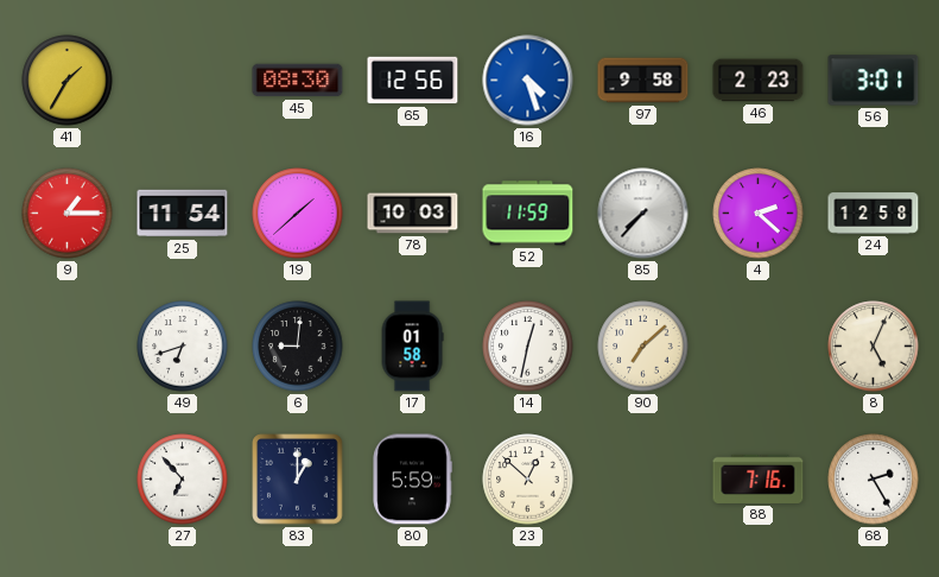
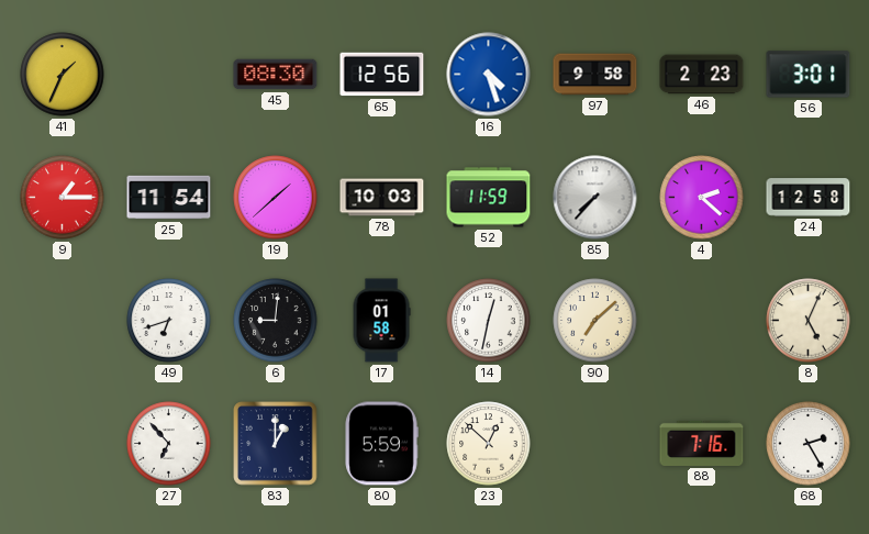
41: 1:35 -> 1:34
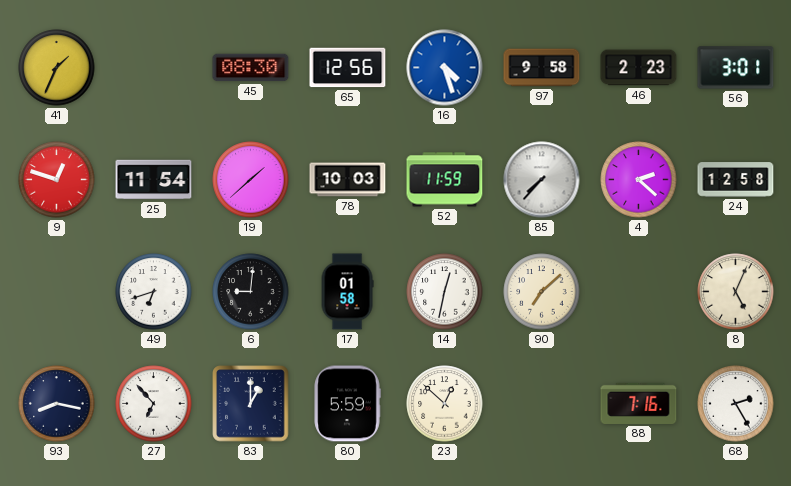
9: 1:15 -> 12:48
93: none -> 8:17
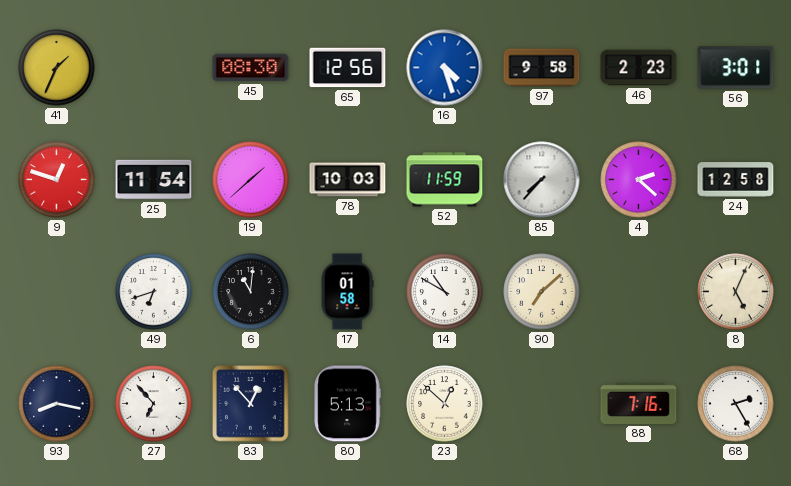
6: 9:01 -> 11:01
14: 12:32 -> 10:50
83: 1:00 -> 12:53
80: 5:59 -> 5:13
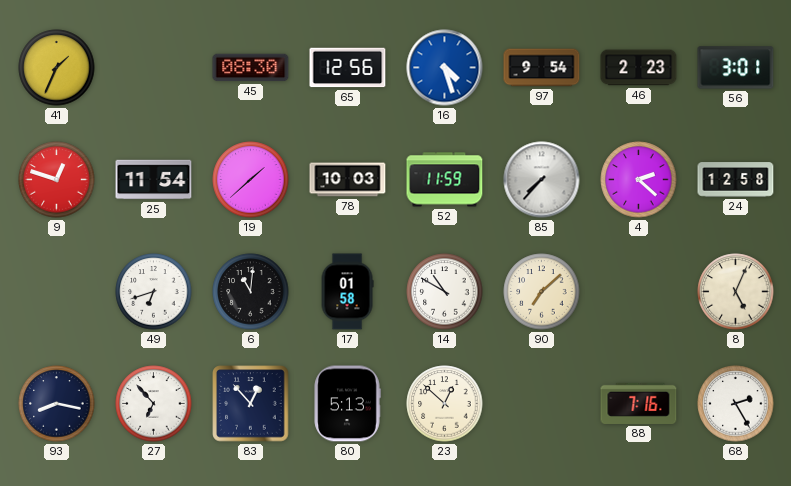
97: 9:58 -> 9:54
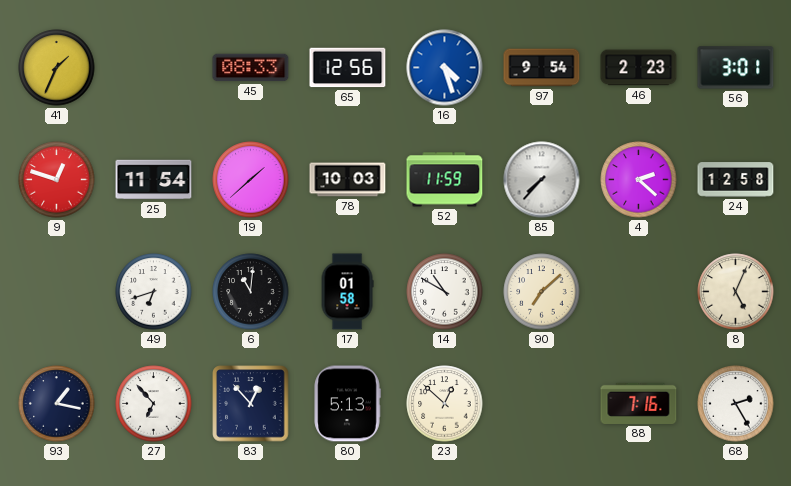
45: 08:30 -> 08:33
93: 8:17 -> 1:17
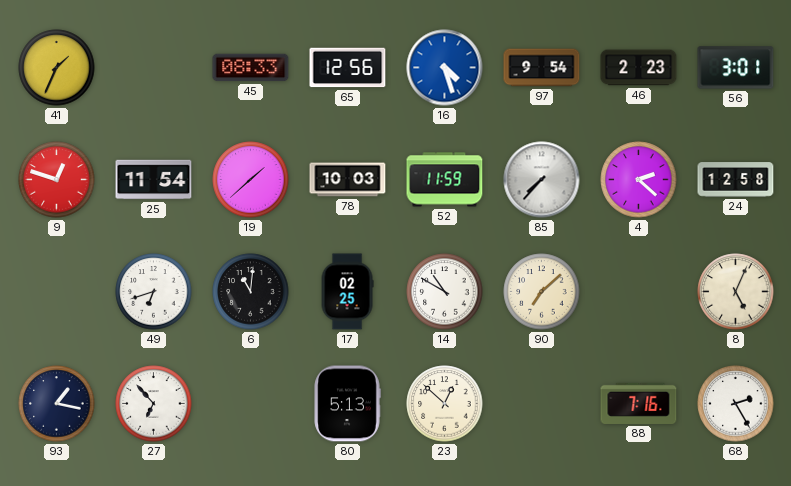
17: 01:58 -> 02:25
83: 12:53 -> none
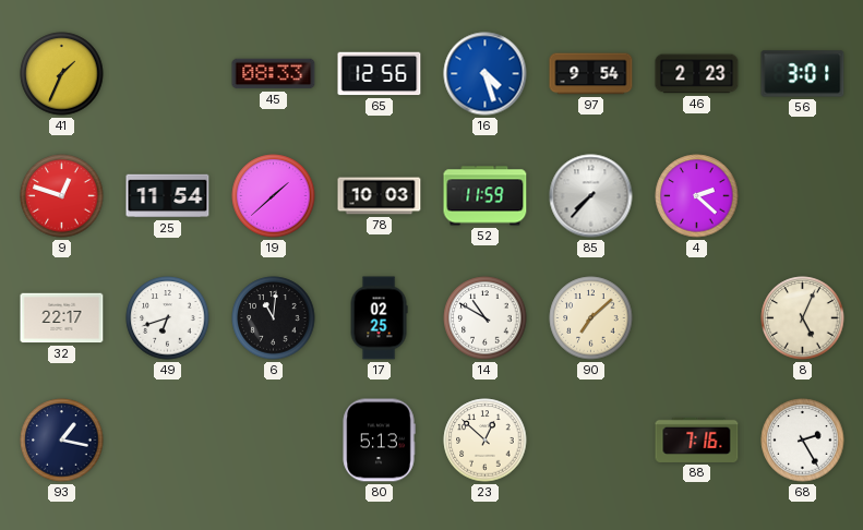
24: 12:58 -> none
32: none -> 22:17
27: 6:53 -> none
